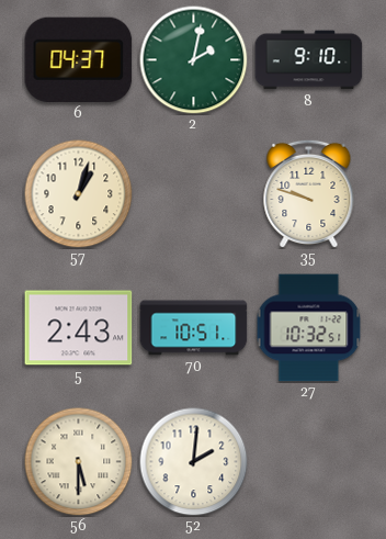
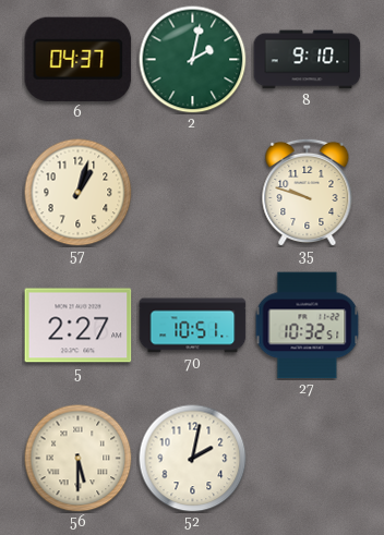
5: 2:43 -> 2:27
52: 2:01 -> 2:02
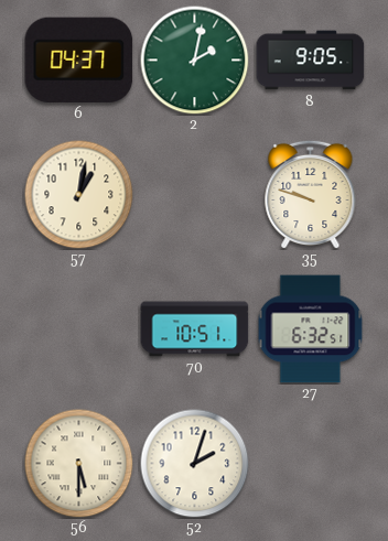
8: 9:10 -> 9:05
57: 1:03 -> 1:02
5: 2:27 -> none
27: 10:32 -> 6:32
52: 2:02 -> 2:03
